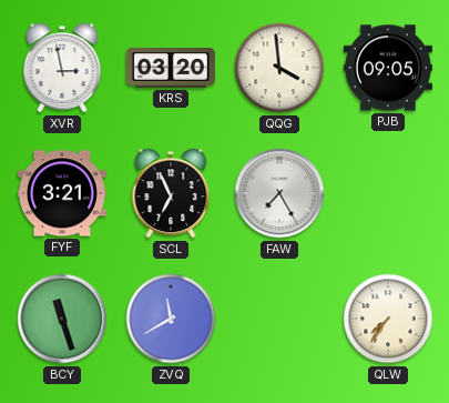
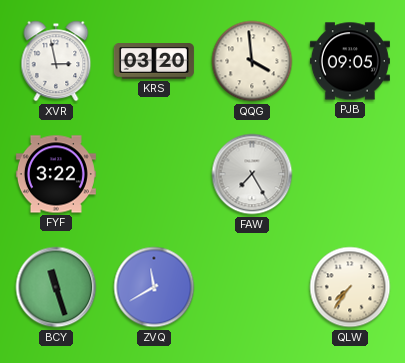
FYF: 3:21 -> 3:22
SCL: 6:56 -> none
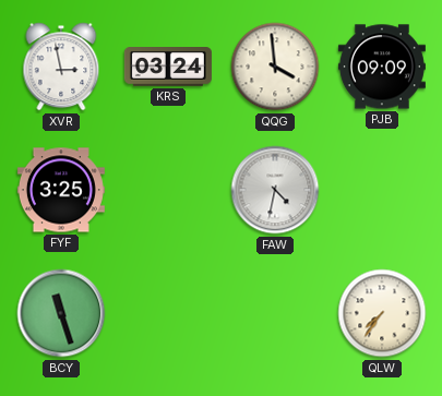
KRS: 03:20 -> 03:24
PJB: 09:05 -> 09:09
FYF: 3:22 -> 3:25
FAW: 7:25 -> 4:32
ZVQ: 11:40 -> none
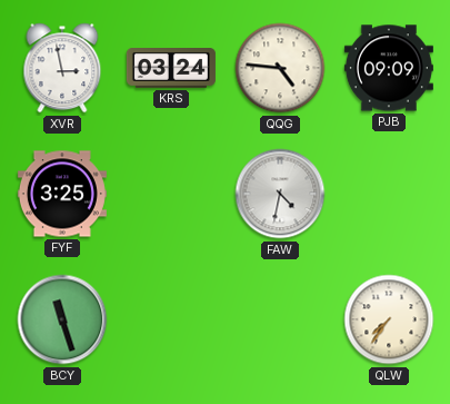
QQG: 3:59 -> 4:46
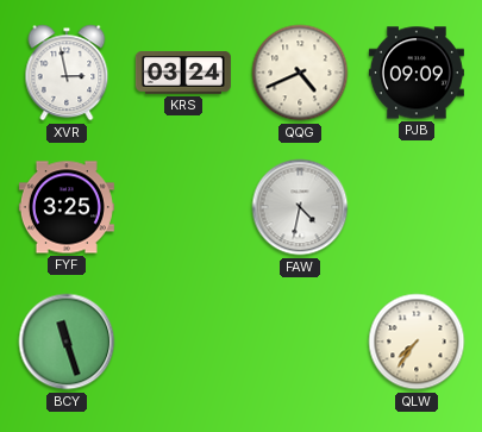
QQG: 4:46 -> 4:41
